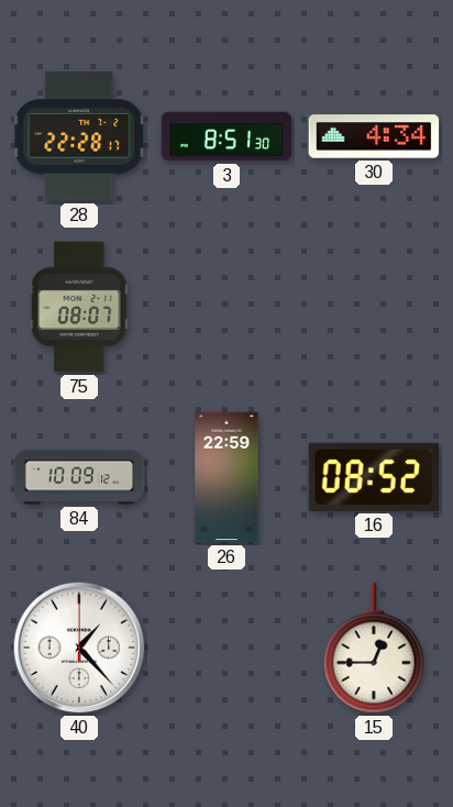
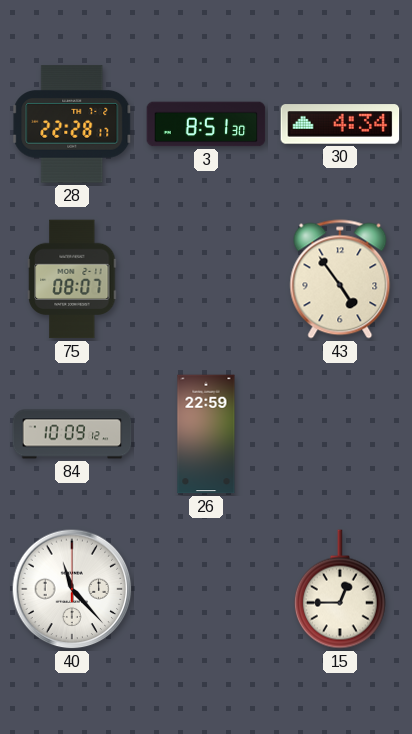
43: none -> 4:54
16: 08:52 -> none
40: 1:23 -> 11:23
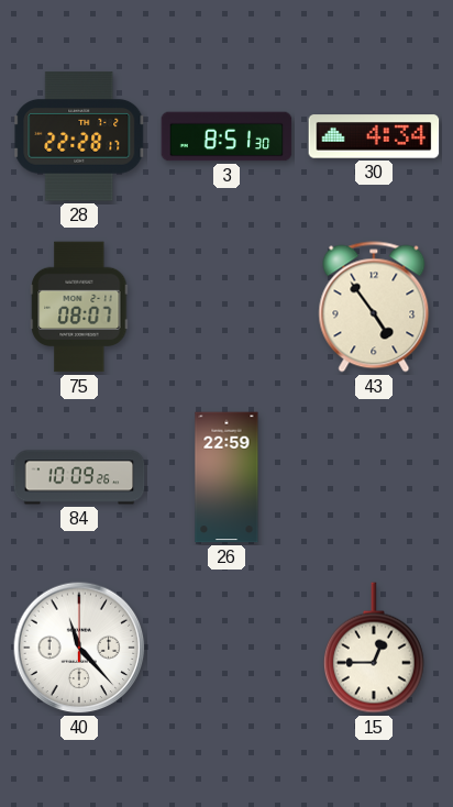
84: 10:09:12 -> 10:09:26
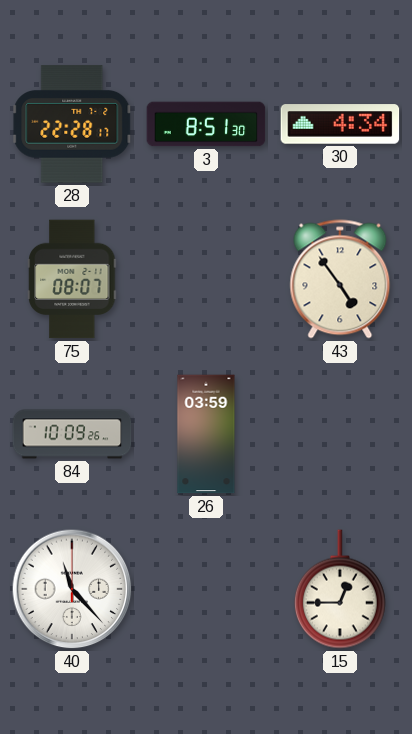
26: 22:59 -> 03:59
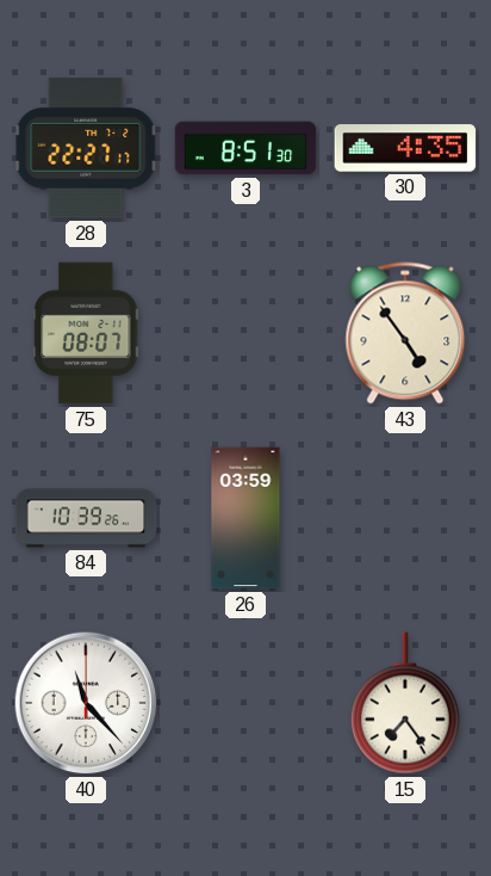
28: 22:28 -> 22:27
30: 4:34 -> 4:35
84: 10:09 -> 10:39
15: 12:45 -> 7:24
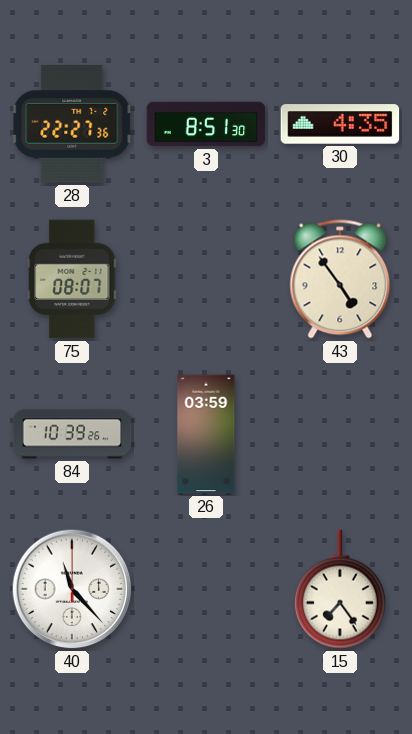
28: 22:27:17 -> 22:27:36
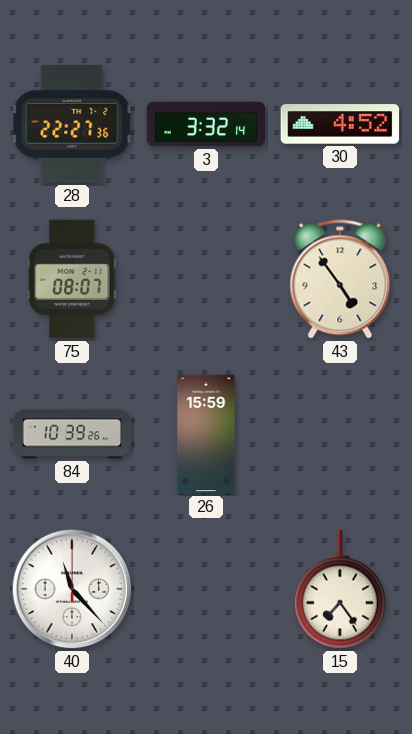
3: 8:51 -> 3:32
30: 4:35 -> 4:52
26: 03:59 -> 15:59
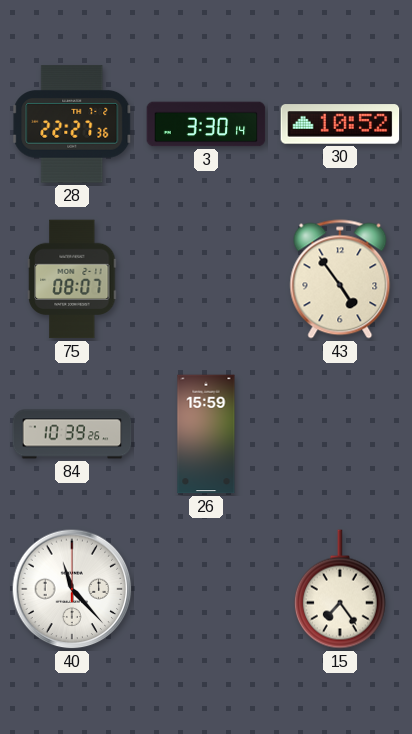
3: 3:32 -> 3:30
30: 4:52 -> 10:52
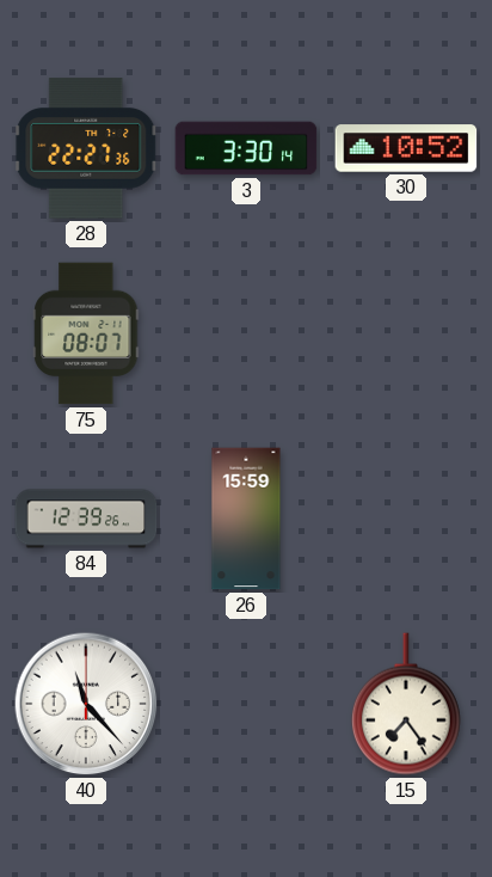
43: 4:54 -> none
84: 10:39 -> 12:39
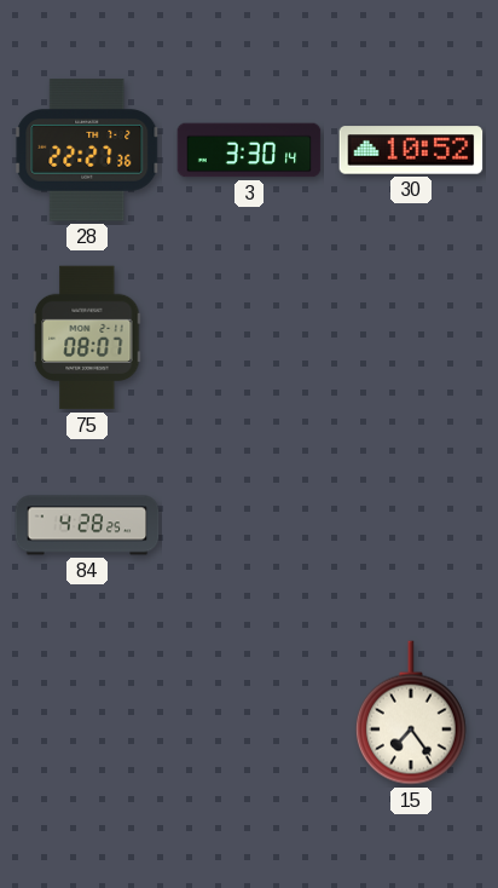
84: 12:39 -> 4:28
26: 15:59 -> none
40: 11:23 -> none
